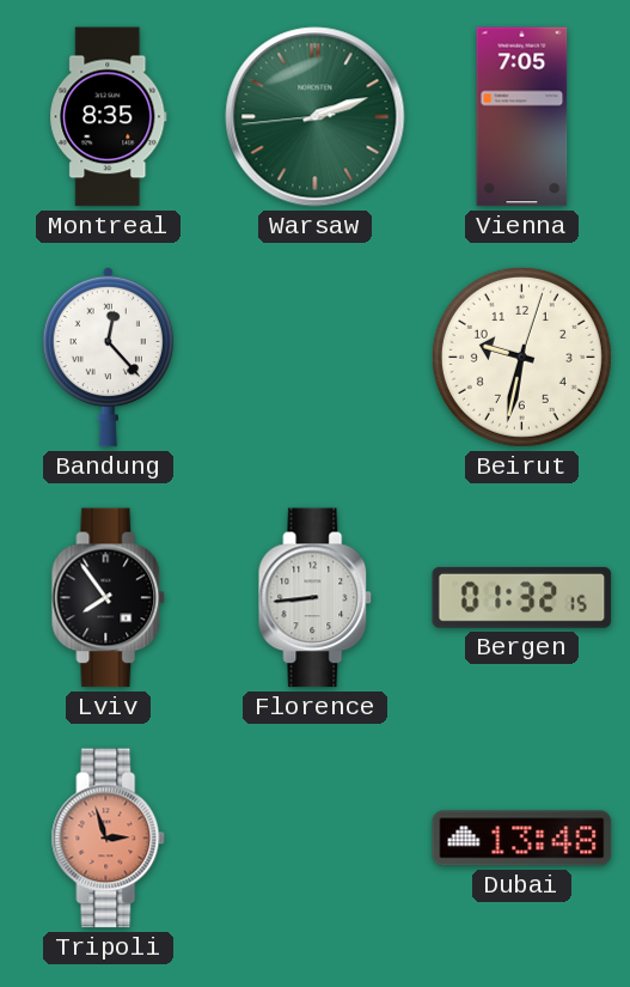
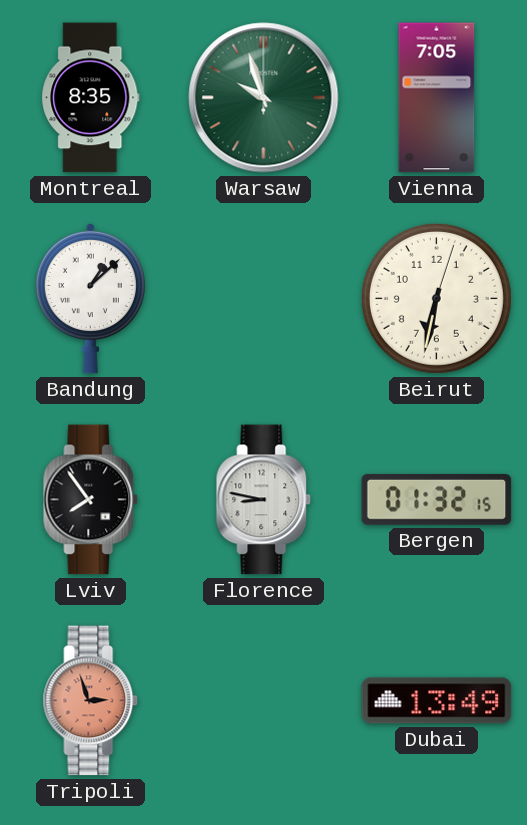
Warsaw: 2:11 -> 9:57
Bandung: 12:23 -> 1:08
Beirut: 9:32 -> 6:32
Florence: 8:44 -> 8:47
Dubai: 13:48 -> 13:49
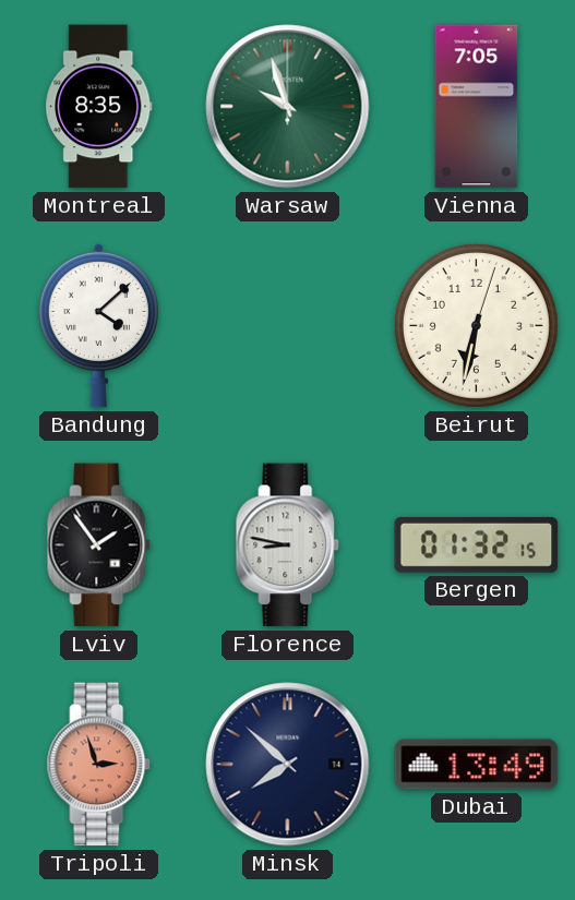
Bandung: 1:08 -> 4:08
Lviv: 7:54 -> 1:54
Minsk: none -> 7:52
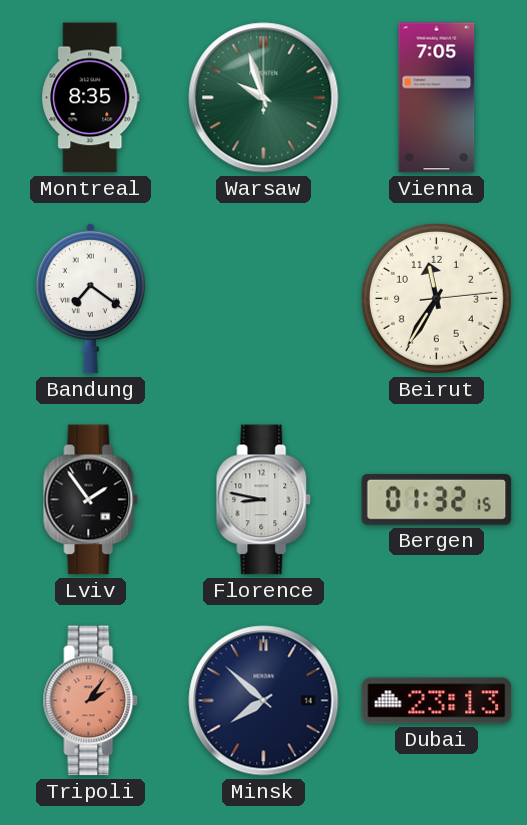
Bandung: 4:08 -> 7:21
Beirut: 6:32 -> 11:35
Tripoli: 2:57 -> 2:06
Dubai: 13:49 -> 23:13
